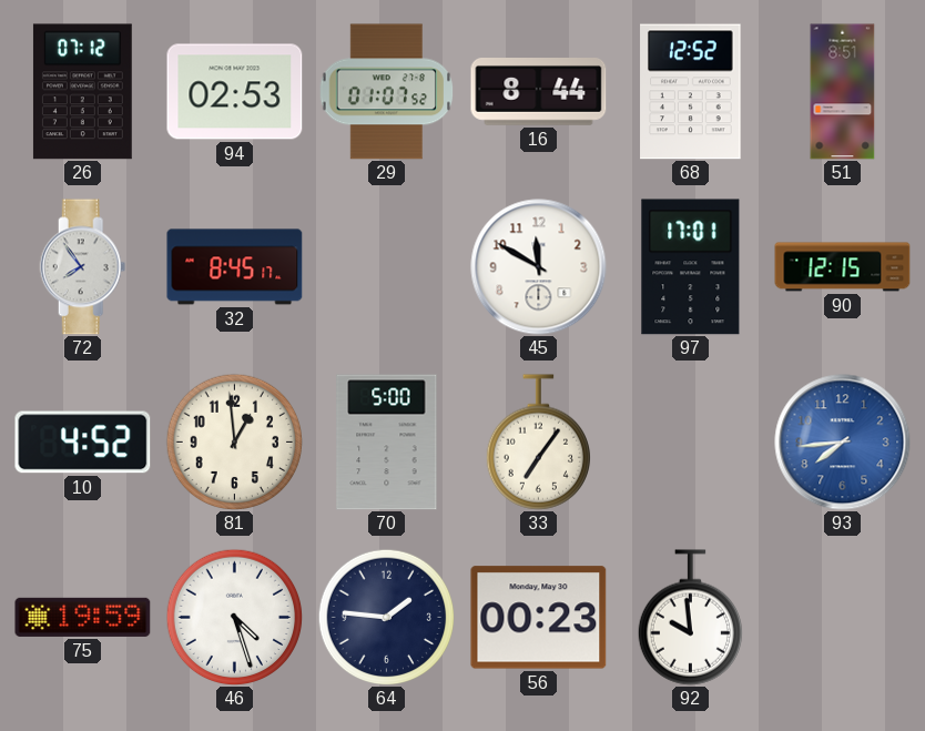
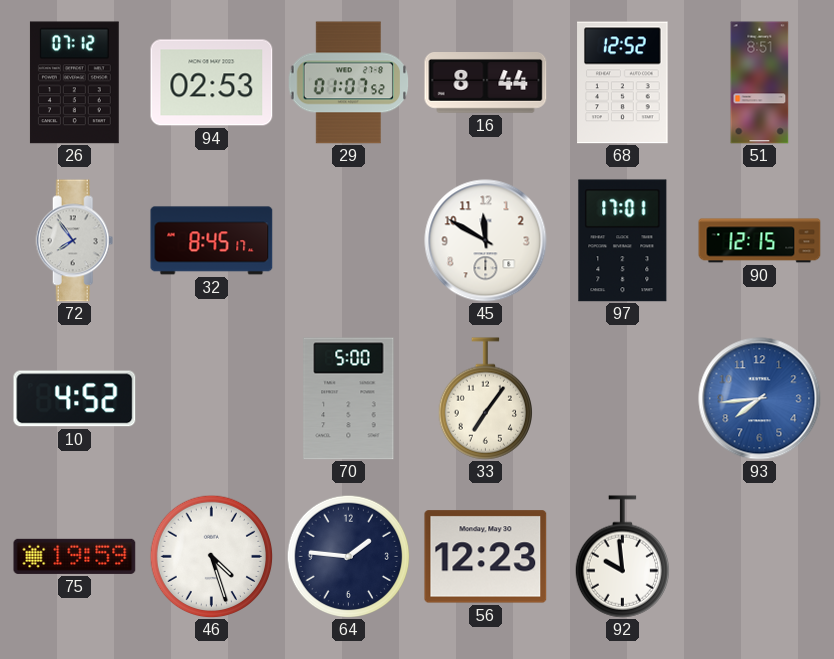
81: 12:59 -> none
56: 00:23 -> 12:23
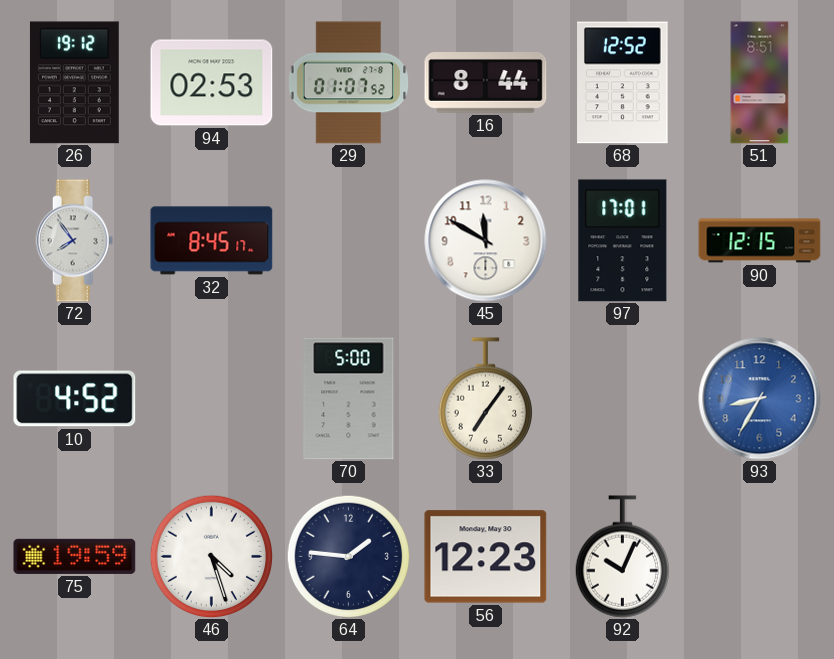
26: 07:12 -> 19:12
93: 7:44 -> 8:35
92: 9:59 -> 10:04
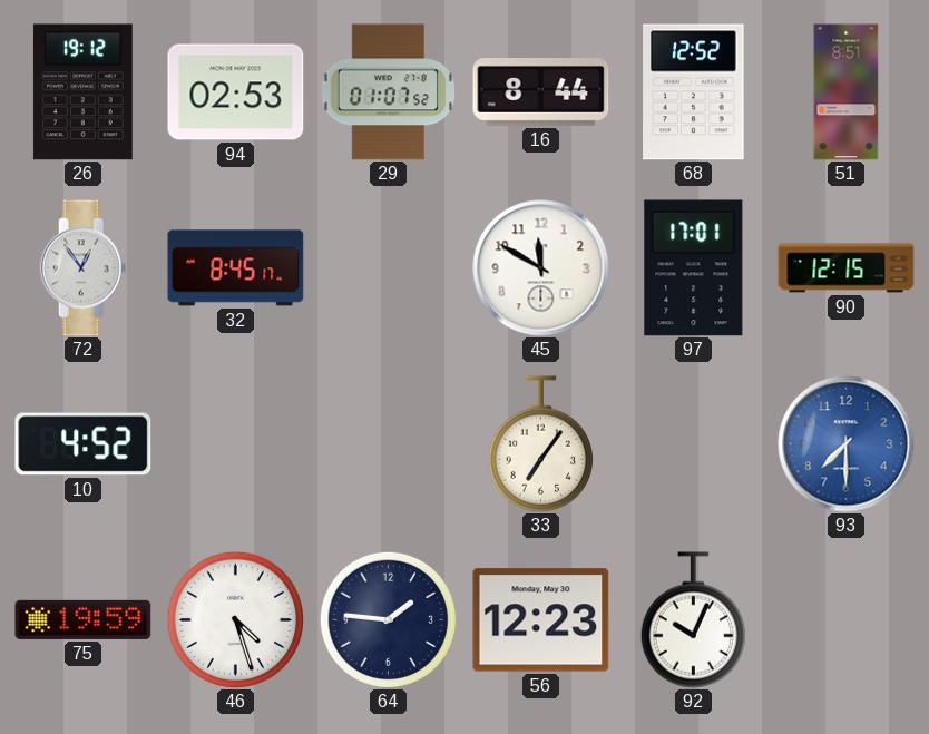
72: 7:54 -> 12:54
70: 5:00 -> none
93: 8:35 -> 7:30
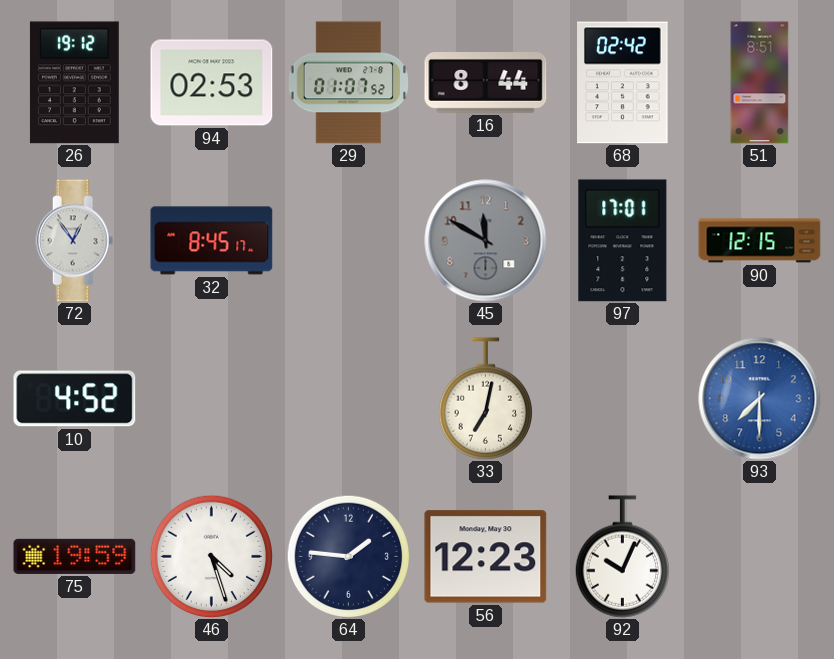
68: 12:52 -> 02:42
45 dial: white -> grey
33: 7:06 -> 7:02
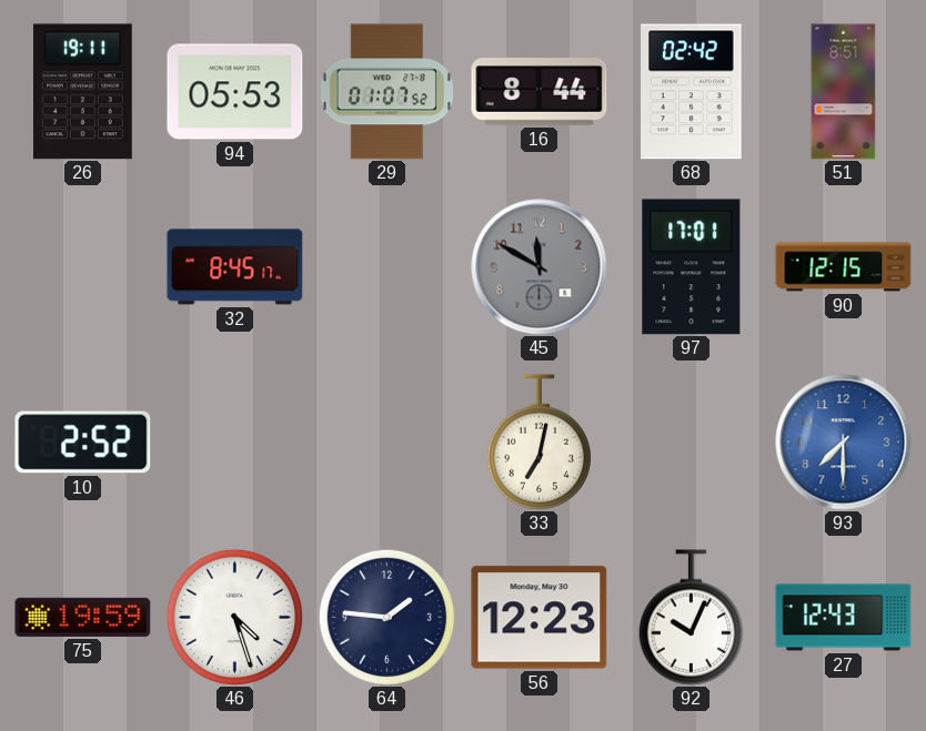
26: 19:12 -> 19:11
94: 02:53 -> 05:53
72: 12:54 -> none
10: 4:52 -> 2:52
27: none -> 12:43
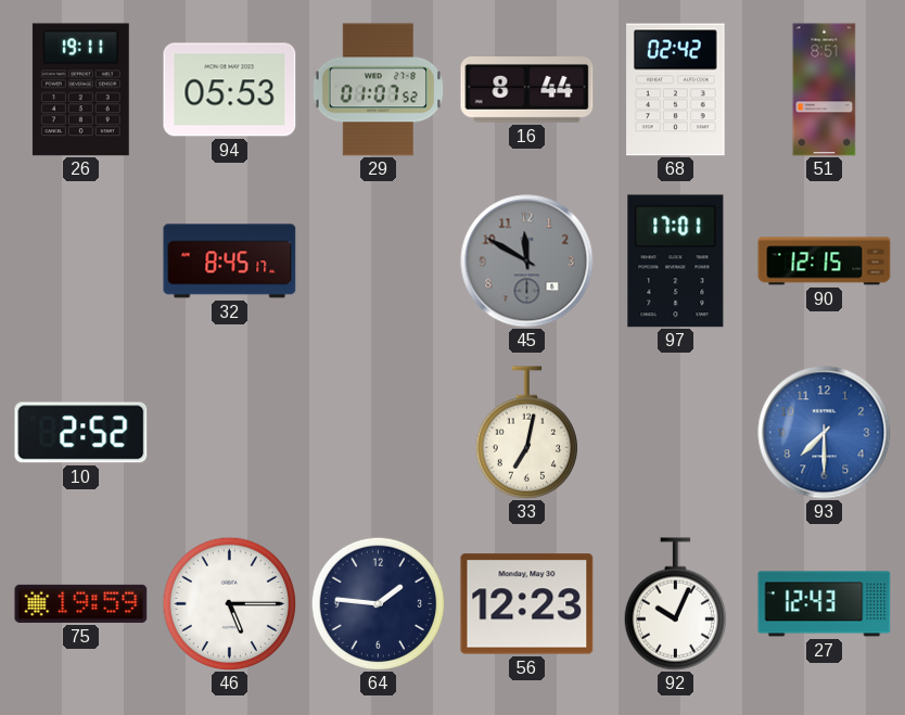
46: 4:27 -> 5:15
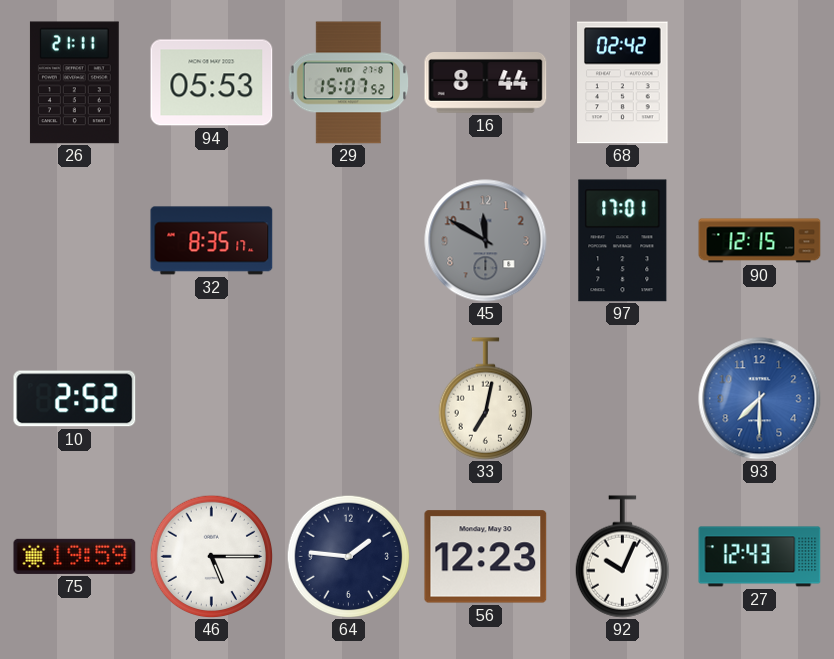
26: 19:11 -> 21:11
29: 01:07 -> 15:07
51: 8:51 -> none
32: 8:45 -> 8:35
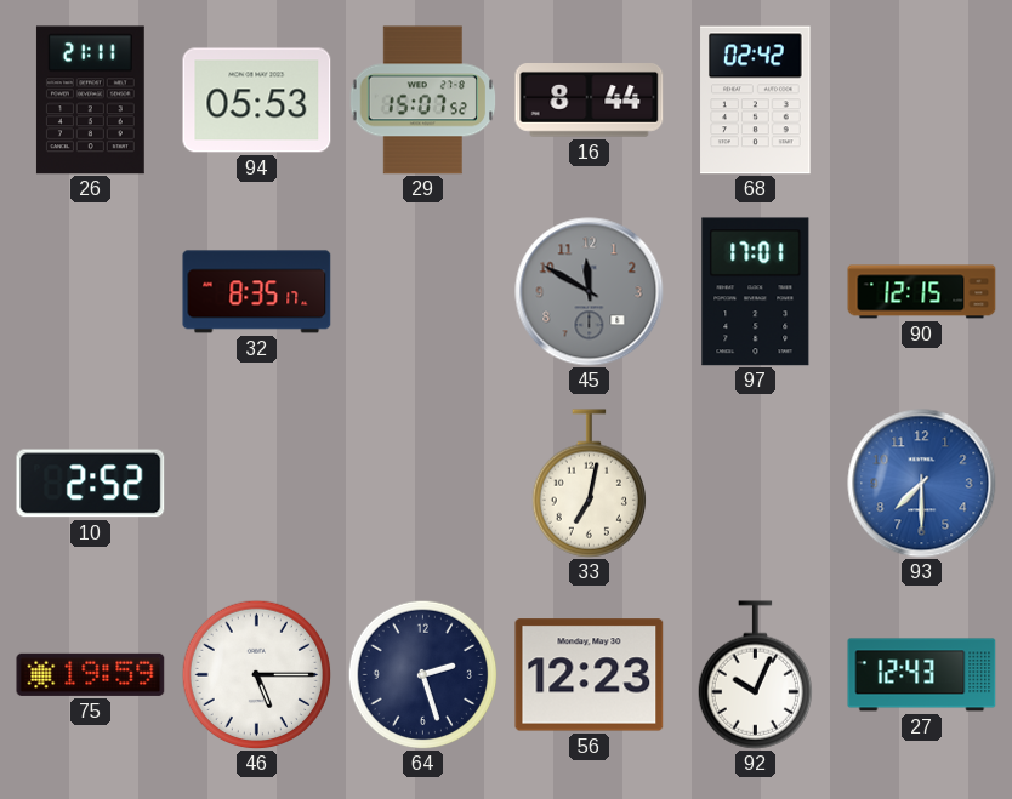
64: 1:46 -> 2:27
